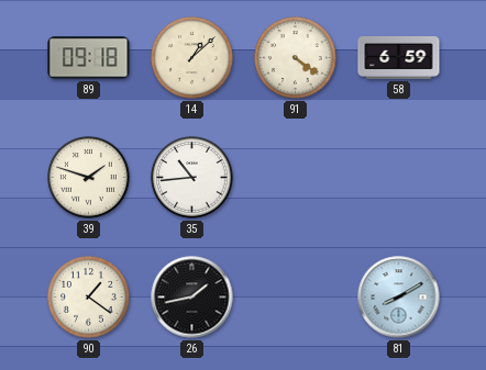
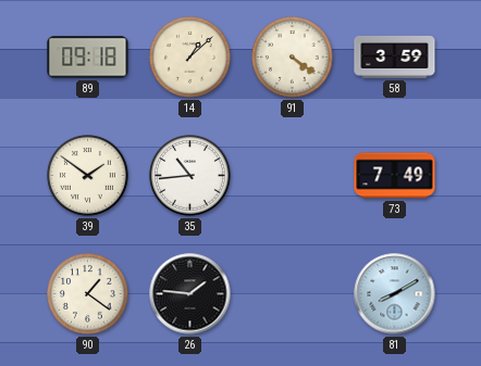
58: 6:59 -> 3:59
39: 1:48 -> 1:51
73: none -> 7:49
26: 1:43 -> 1:46
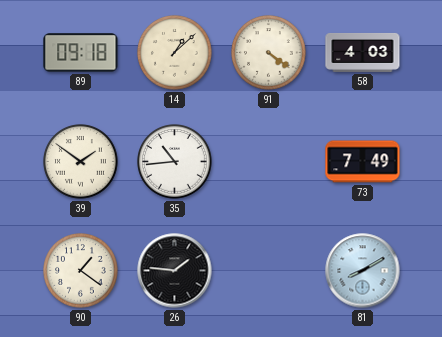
58: 3:59 -> 4:03
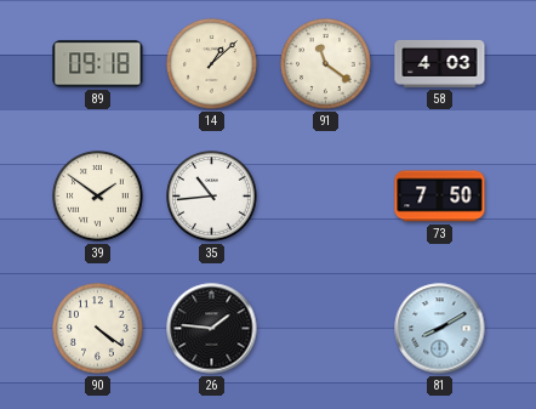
91: 4:21 -> 11:21
73: 7:49 -> 7:50
90: 1:21 -> 4:21
